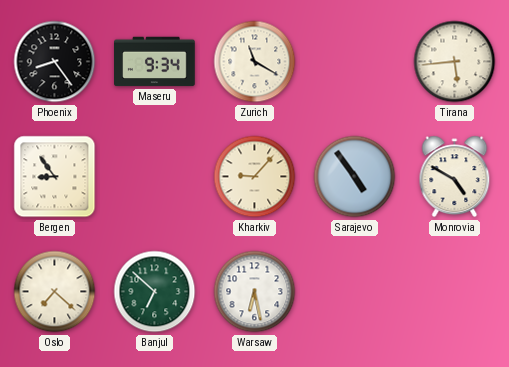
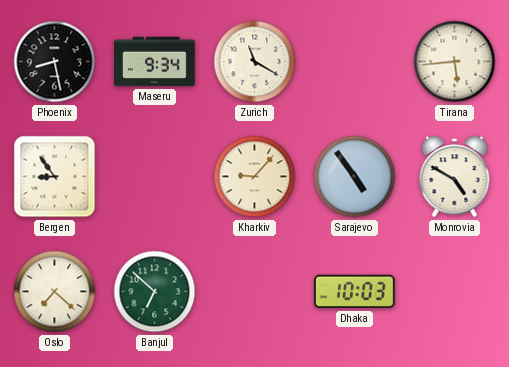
Phoenix: 8:24 -> 8:28
Warsaw: 6:28 -> none
Dhaka: none -> 10:03
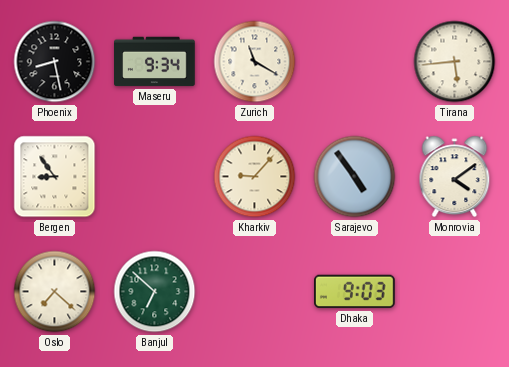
Monrovia: 4:50 -> 4:09
Dhaka: 10:03 -> 9:03
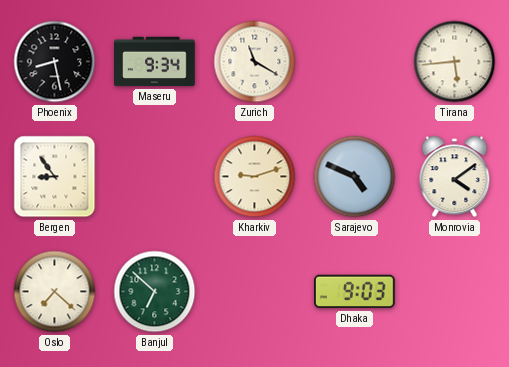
Kharkiv: 9:07 -> 9:12
Sarajevo: 4:54 -> 4:49
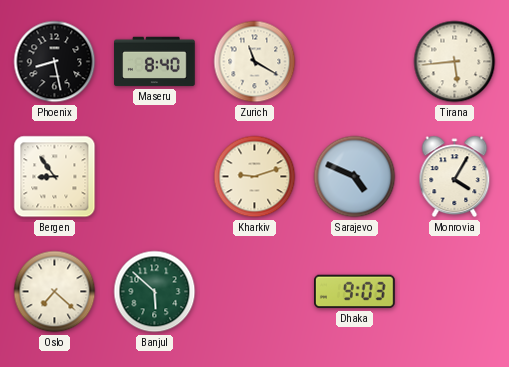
Maseru: 9:34 -> 8:40
Monrovia: 4:09 -> 4:05
Banjul: 6:52 -> 5:52
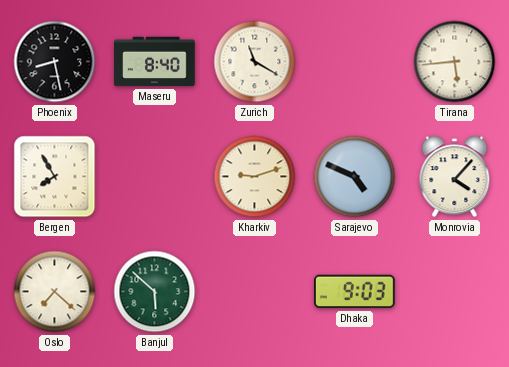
Bergen: 8:54 -> 7:55
Monrovia: 4:05 -> 4:07
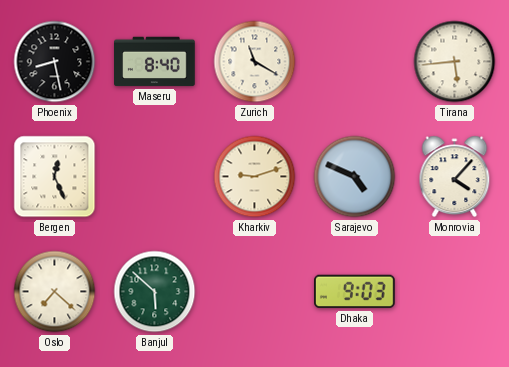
Bergen: 7:55 -> 12:26
